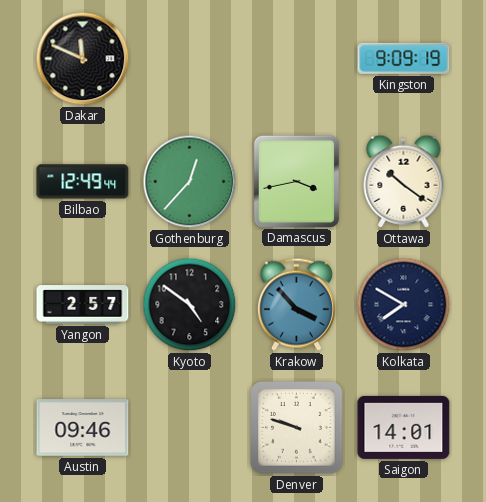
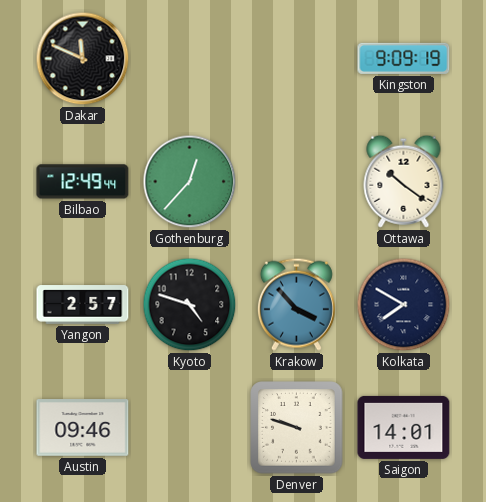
Damascus: 3:43 -> none
Kyoto: 4:51 -> 4:48
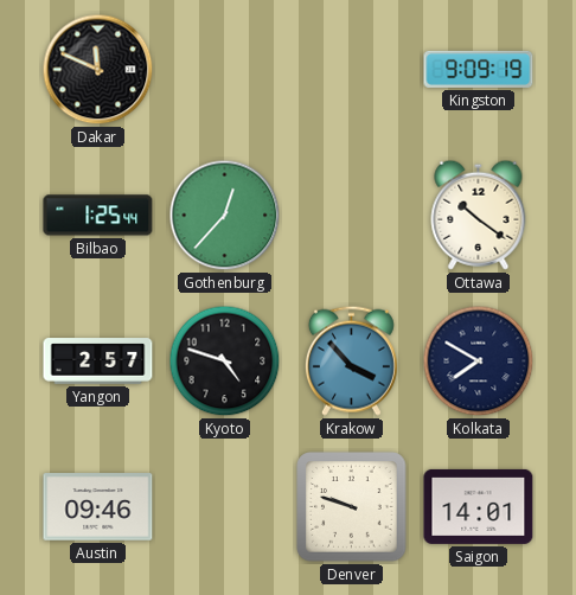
Bilbao: 12:49 -> 1:25
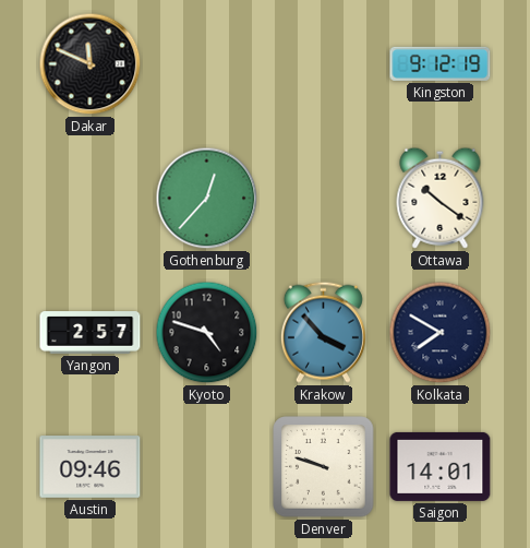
Kingston: 9:09 -> 9:12
Bilbao: 1:25 -> none
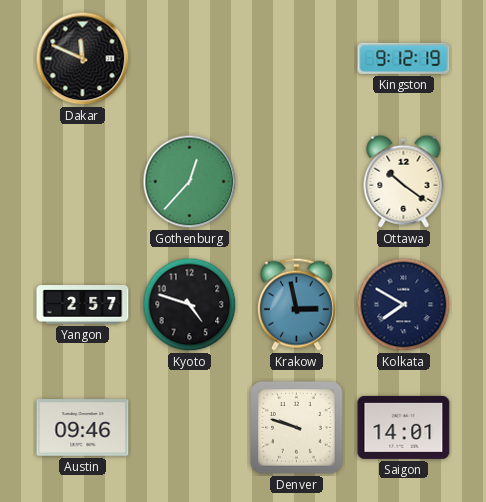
Krakow: 3:53 -> 2:58
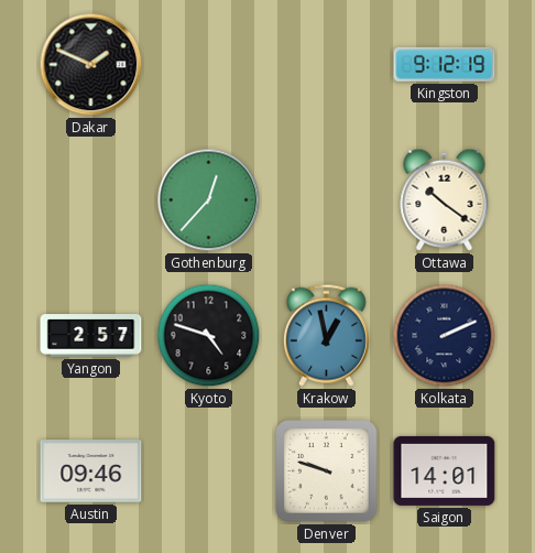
Dakar: 11:49 -> 1:49
Krakow: 2:58 -> 12:58
Kolkata: 7:50 -> 2:11
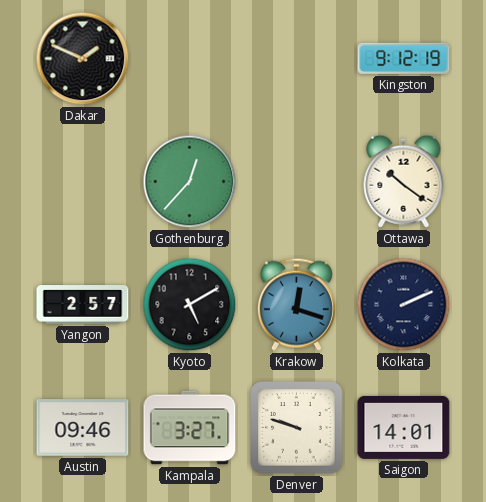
Kyoto: 4:48 -> 5:10
Krakow: 12:58 -> 12:18
Kampala: none -> 3:27
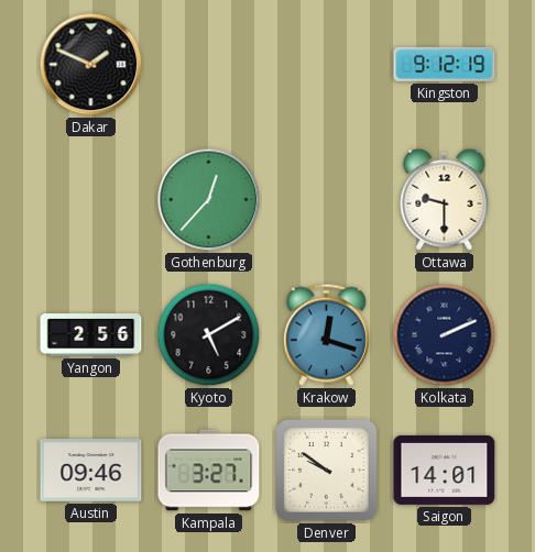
Ottawa: 10:21 -> 9:30
Yangon: 2:57 -> 2:56
Denver: 9:48 -> 9:51
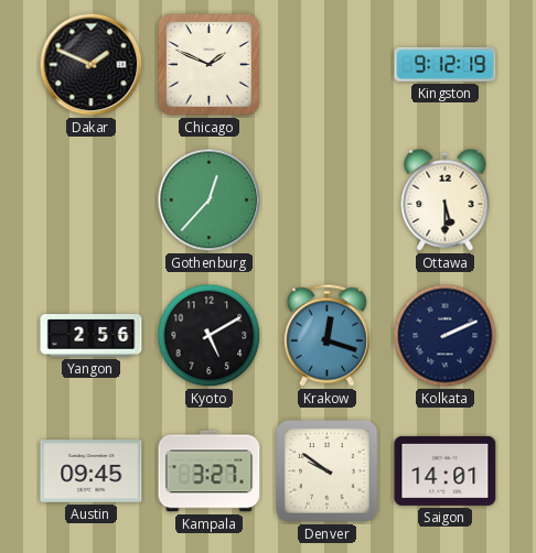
Chicago: none -> 1:49
Ottawa: 9:30 -> 5:30
Austin: 09:46 -> 09:45
